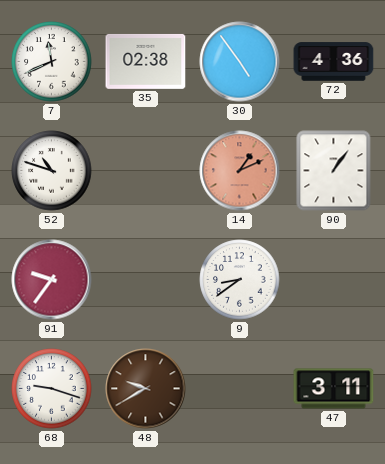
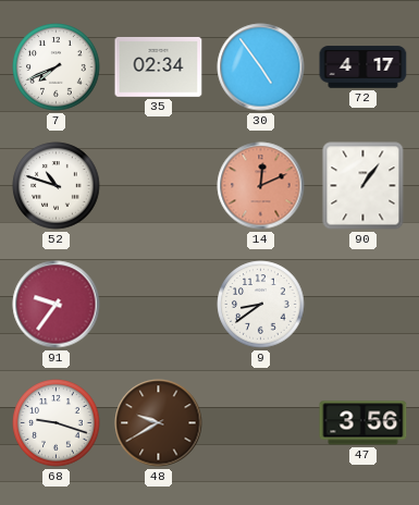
7: 11:41 -> 7:41
35: 02:38 -> 02:34
72: 4:36 -> 4:17
14: 1:11 -> 12:11
47: 3:11 -> 3:56
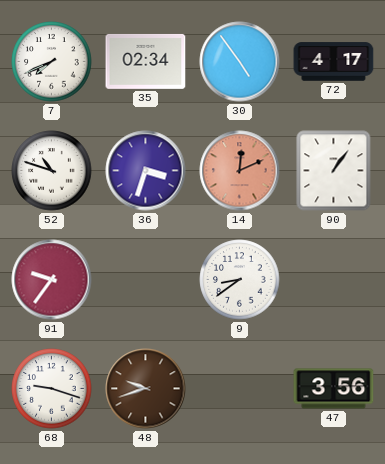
36: none -> 3:33
48: 9:40 -> 9:42
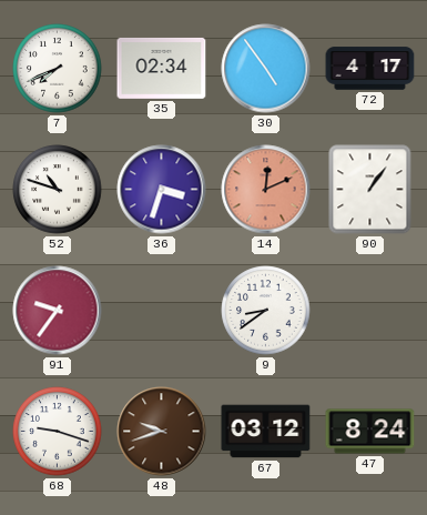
67: none -> 03:12
47: 3:56 -> 8:24
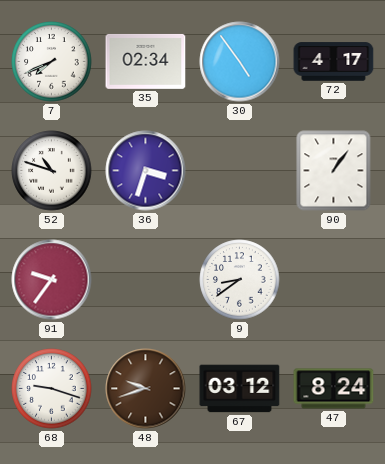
14: 12:11 -> none
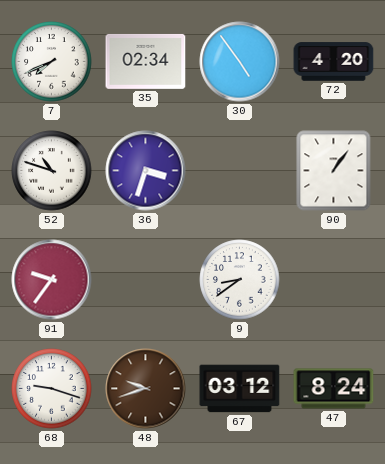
72: 4:17 -> 4:20
